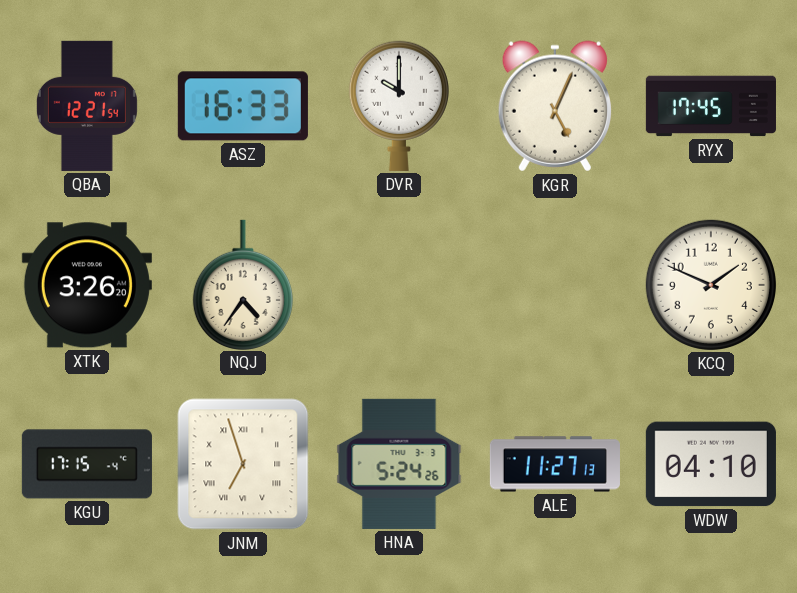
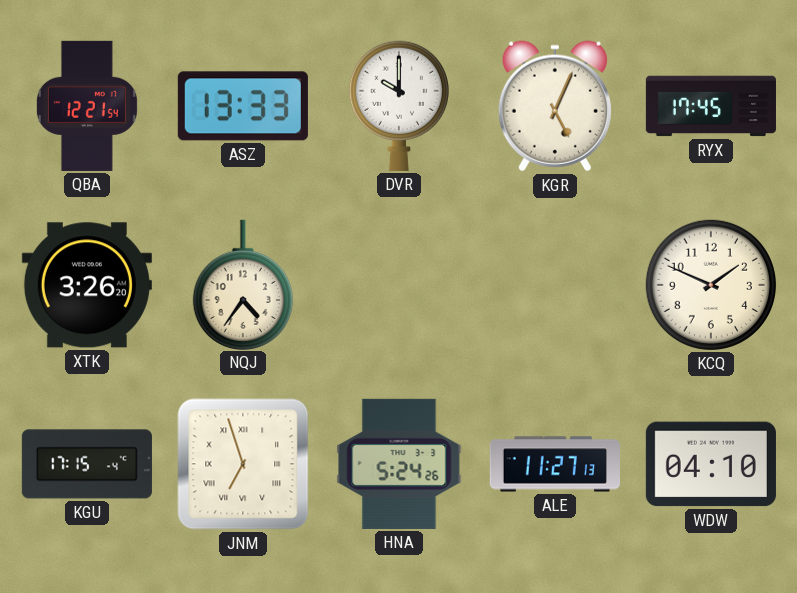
ASZ: 16:33 -> 13:33
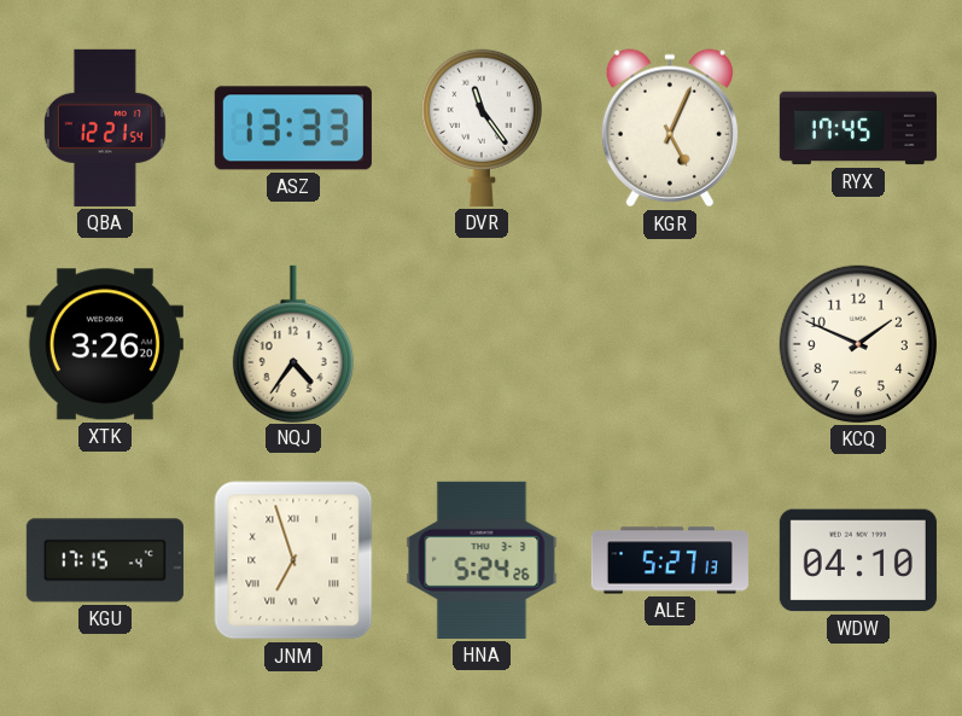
DVR: 10:00 -> 11:24
ALE: 11:27 -> 5:27
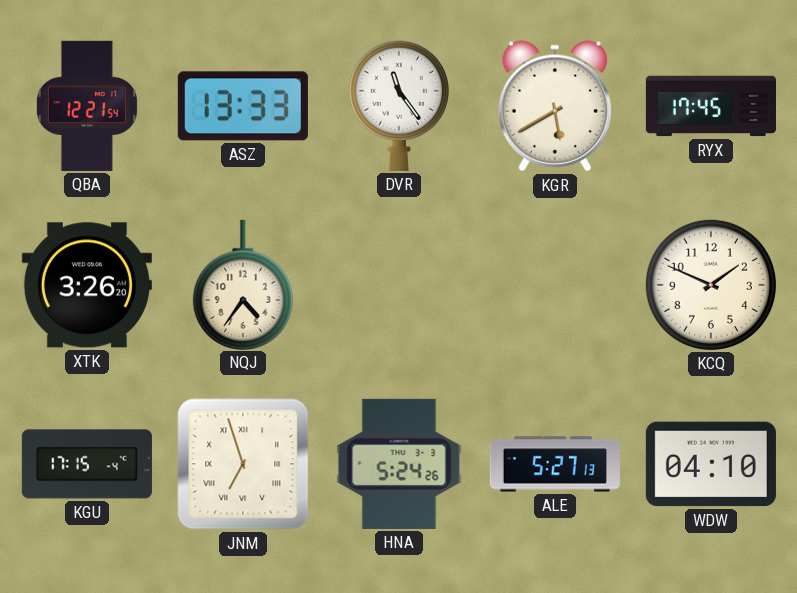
KGR: 5:04 -> 5:40
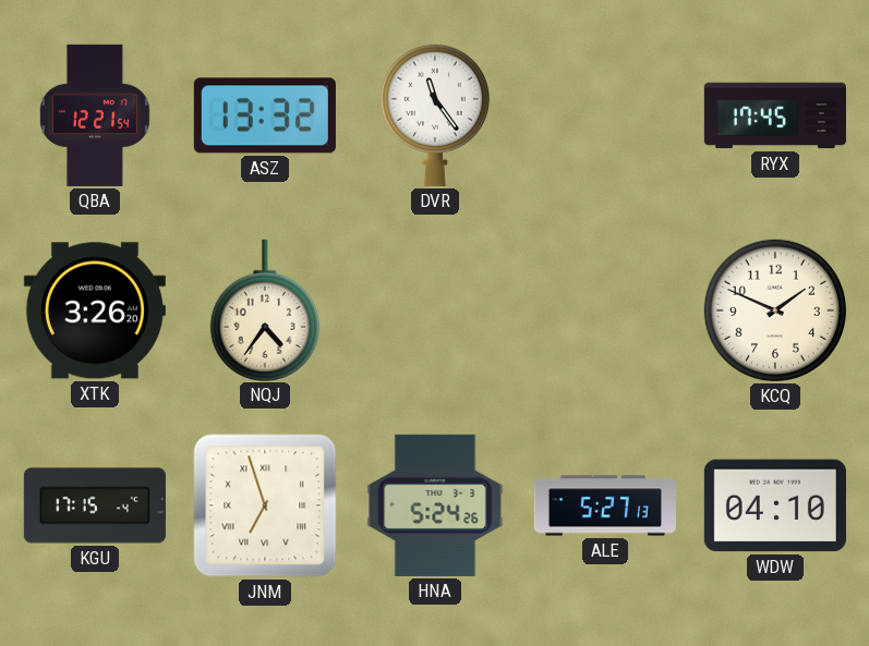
ASZ: 13:33 -> 13:32
KGR: 5:40 -> none
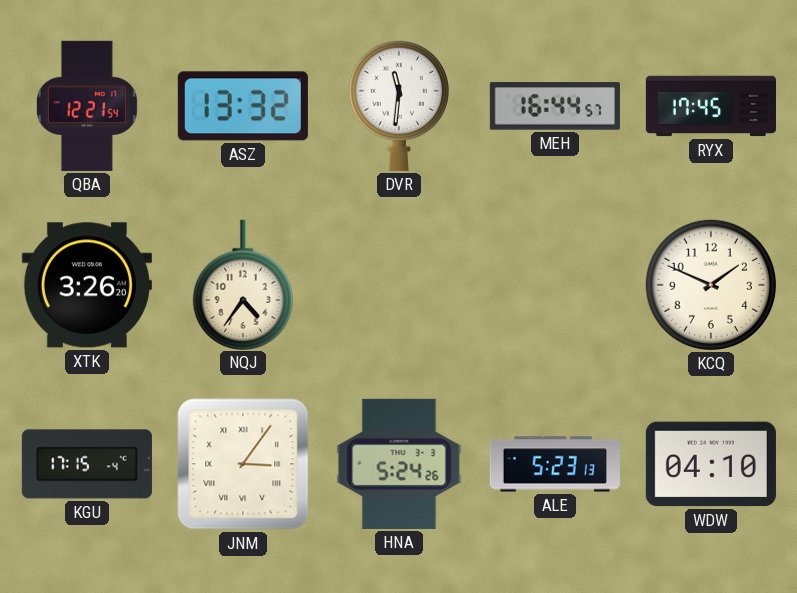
DVR: 11:24 -> 11:31
MEH: none -> 16:44
JNM: 6:57 -> 3:06
ALE: 5:27 -> 5:23
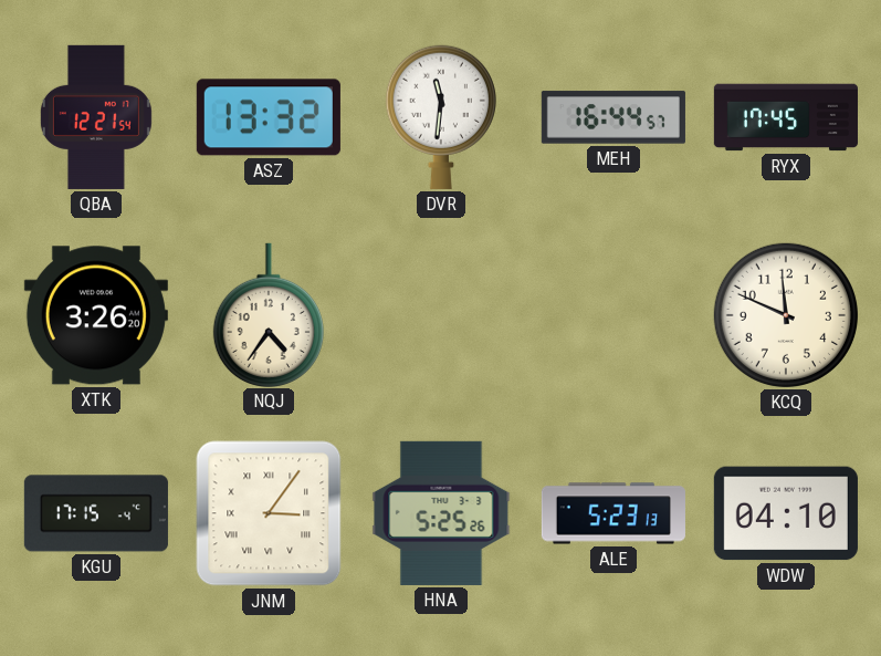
KCQ: 1:49 -> 11:49
HNA: 5:24 -> 5:25
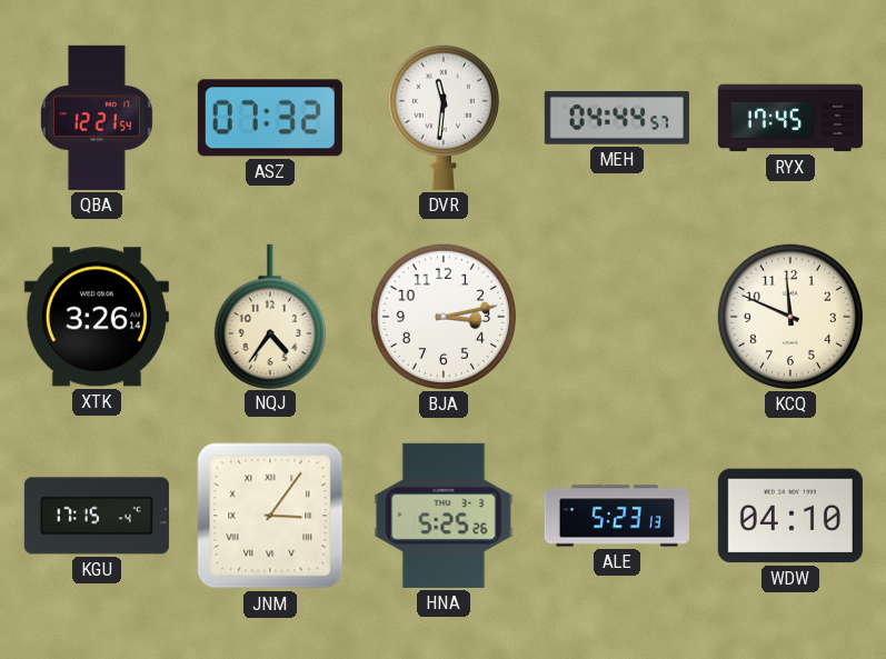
ASZ: 13:32 -> 07:32
MEH: 16:44 -> 04:44
XTK: 3:26:20 -> 3:26:14
BJA: none -> 3:13
